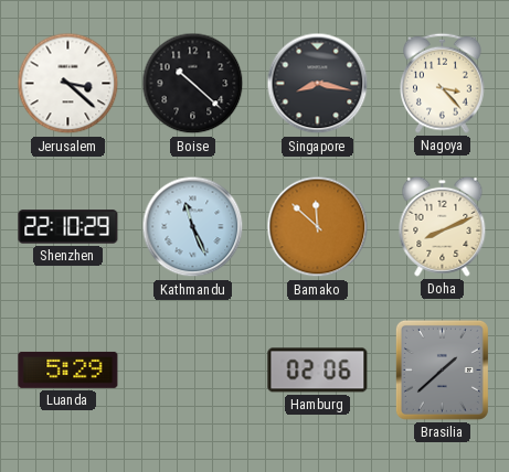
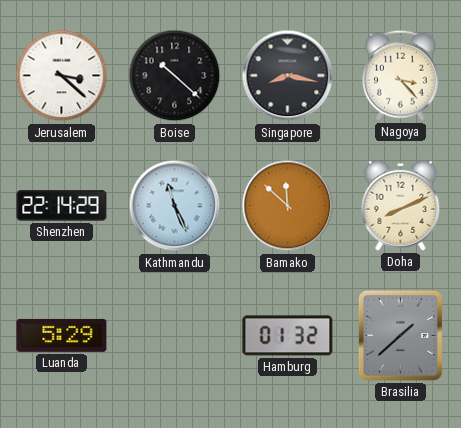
Shenzhen: 22:10 -> 22:14
Hamburg: 02:06 -> 01:32
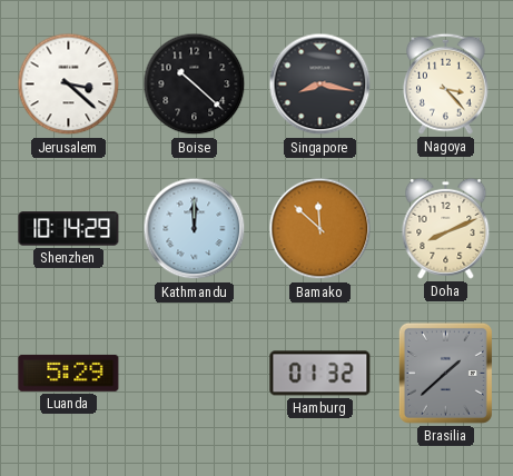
Shenzhen: 22:14 -> 10:14
Kathmandu: 11:26 -> 12:00
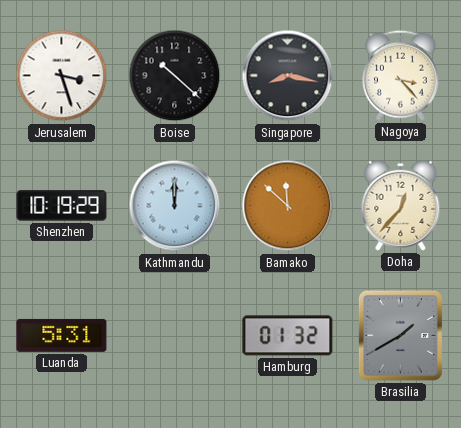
Jerusalem: 3:22 -> 3:27
Shenzhen: 10:14 -> 10:19
Doha: 8:11 -> 12:37
Luanda: 5:29 -> 5:31
Brasilia: 1:38 -> 1:40
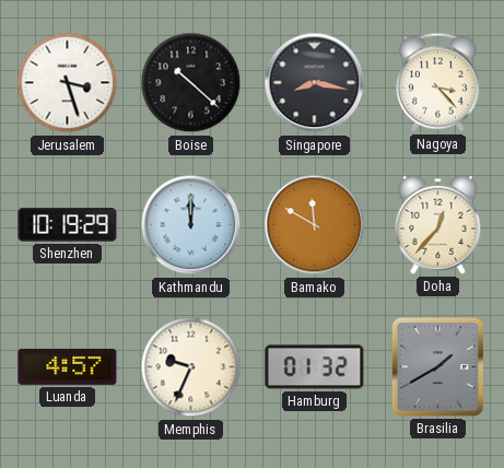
Bamako: 11:52 -> 11:50
Luanda: 5:31 -> 4:57
Memphis: none -> 9:34
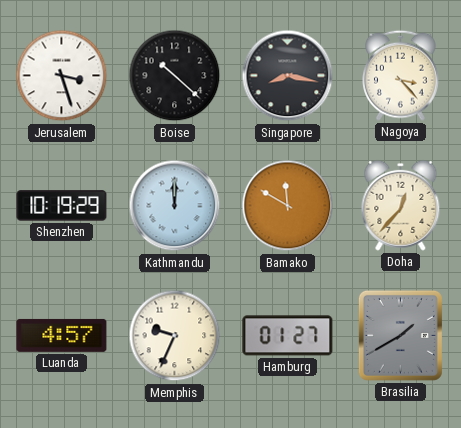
Hamburg: 01:32 -> 01:27
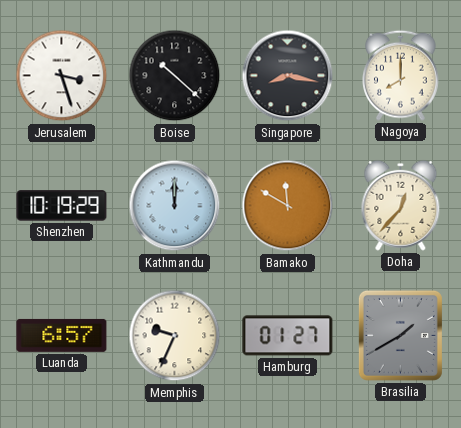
Nagoya: 3:23 -> 8:00
Luanda: 4:57 -> 6:57
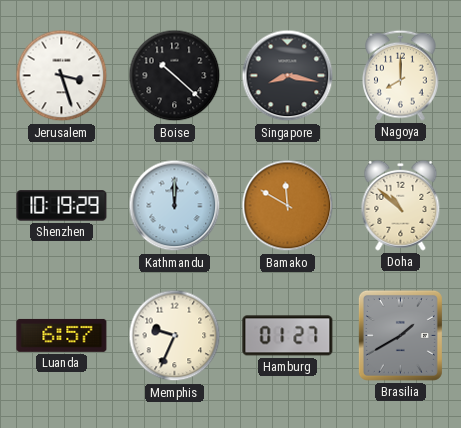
Doha: 12:37 -> 10:52
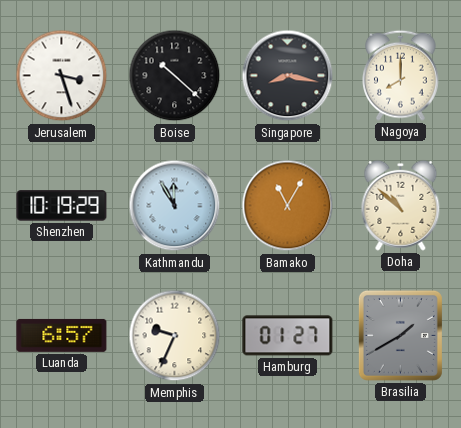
Kathmandu: 12:00 -> 11:55
Bamako: 11:50 -> 11:05
